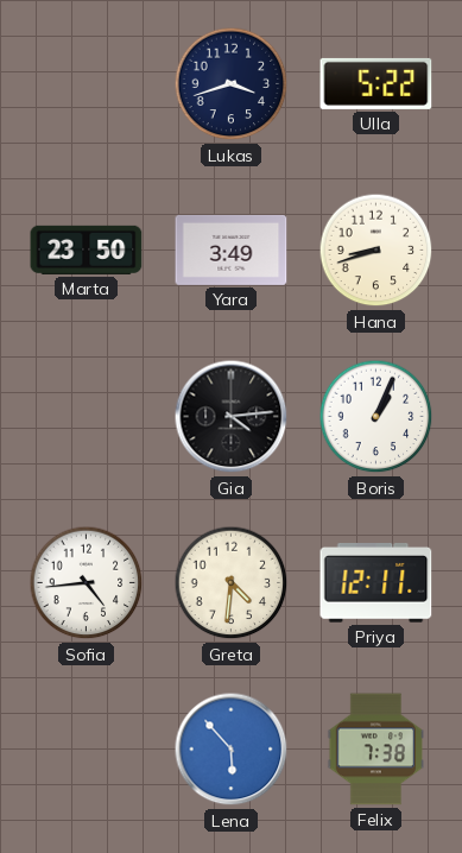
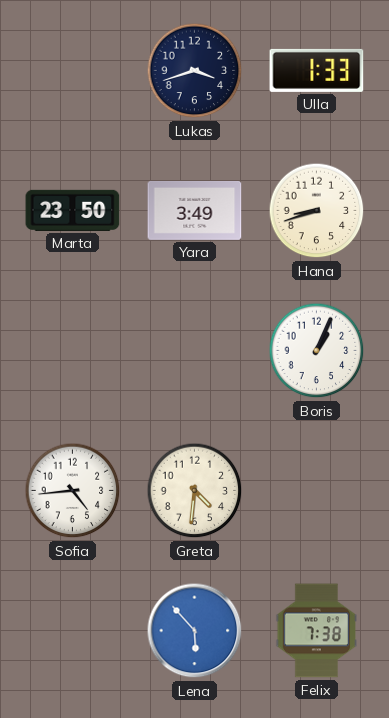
Ulla: 5:22 -> 1:33
Gia: 4:14 -> none
Priya: 12:11 -> none
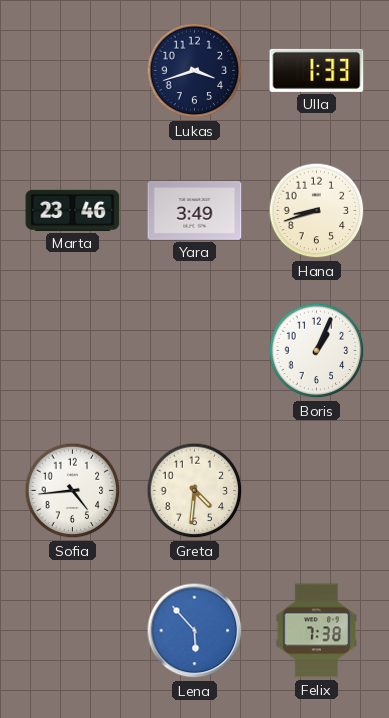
Marta: 23:50 -> 23:46
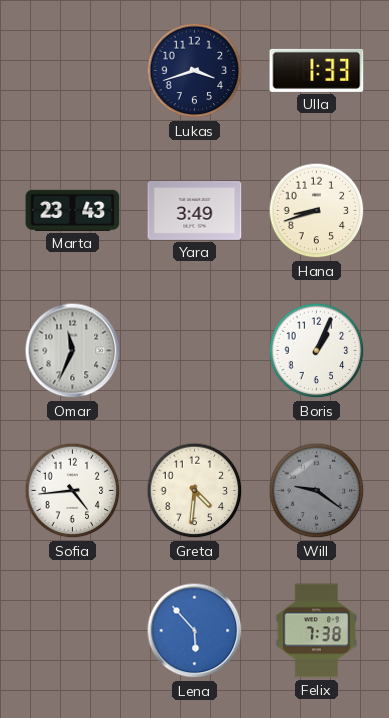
Marta: 23:46 -> 23:43
Omar: none -> 11:34
Will: none -> 9:21
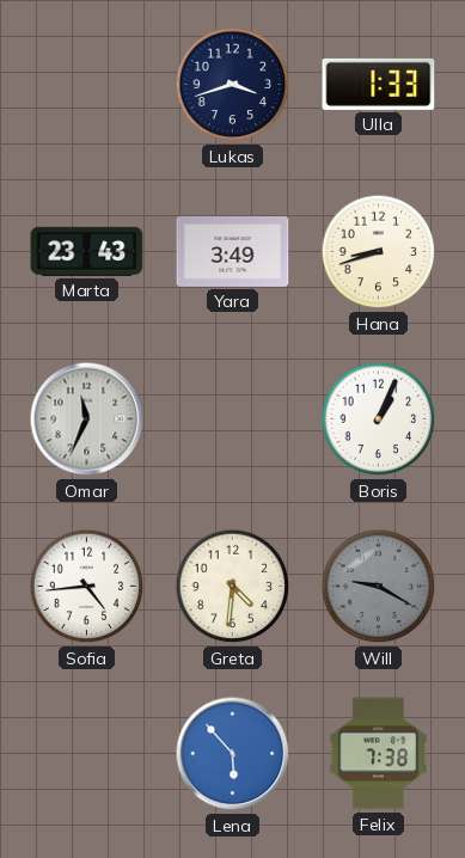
Will: 9:21 -> 9:20
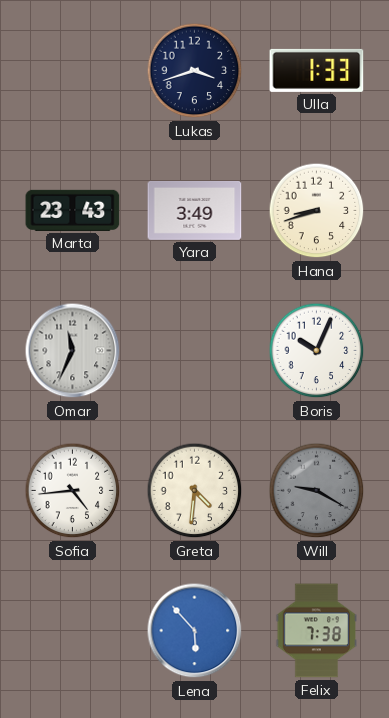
Boris: 1:04 -> 10:04
